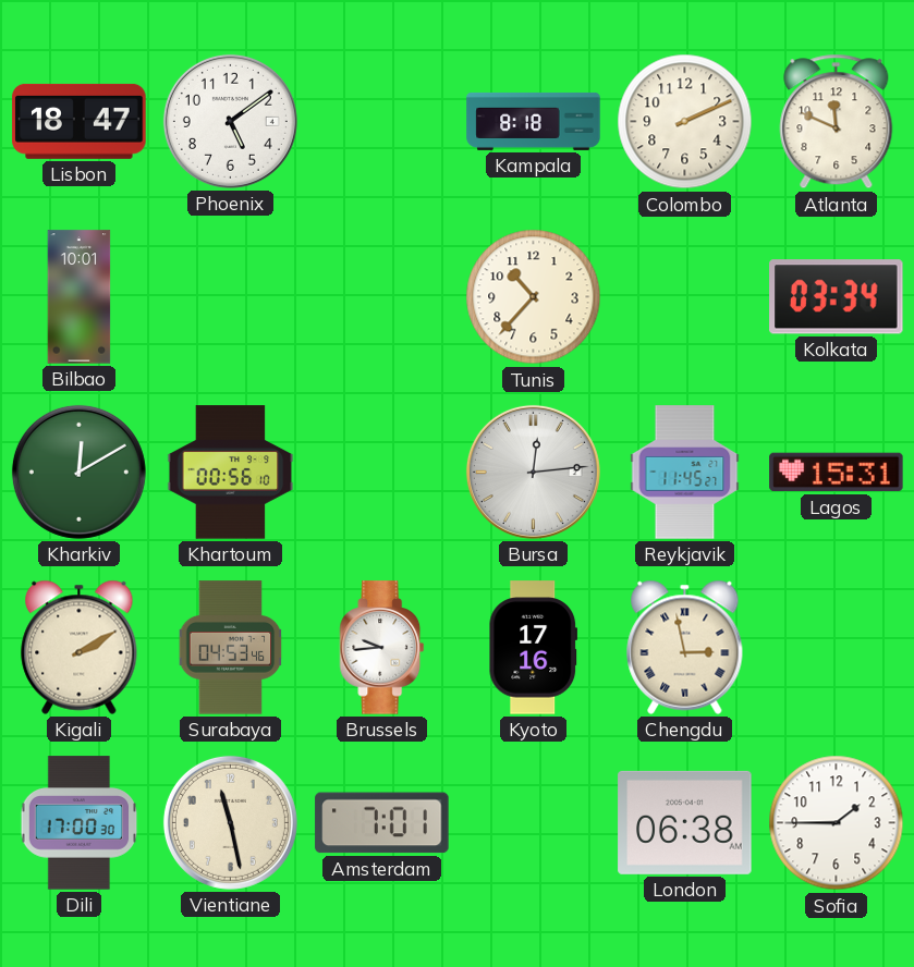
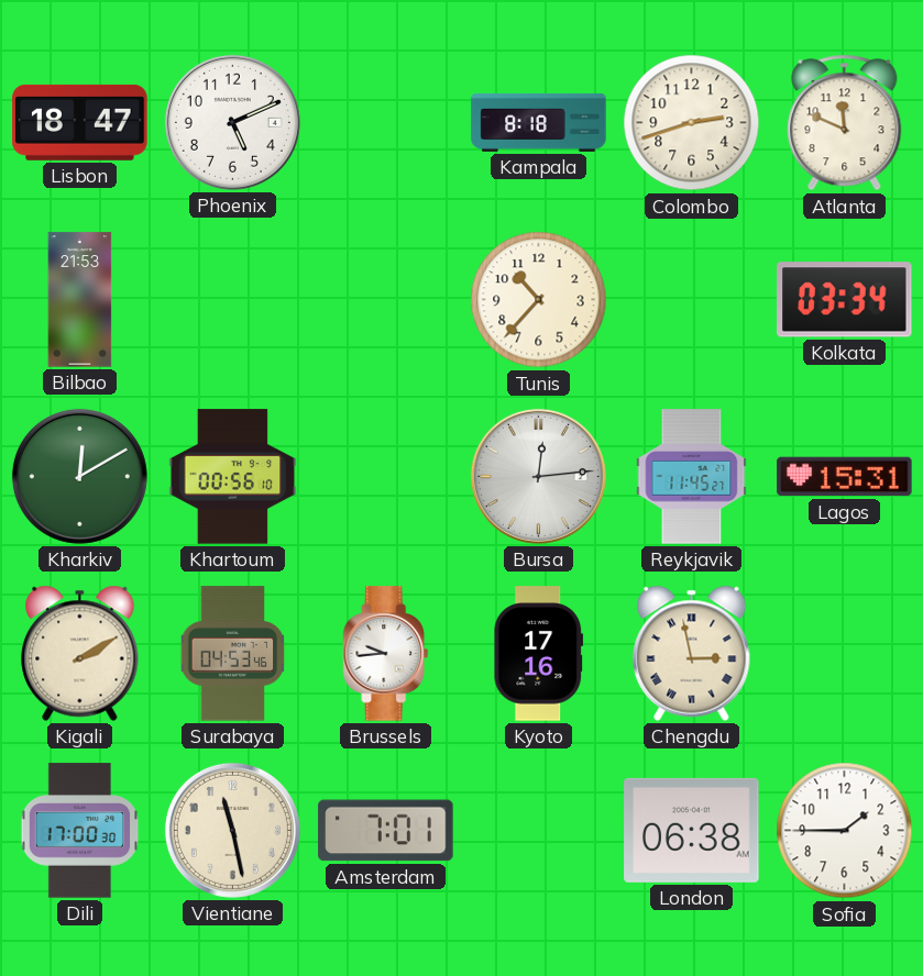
Phoenix: 5:09 -> 5:11
Colombo: 2:11 -> 2:42
Bilbao: 10:01 -> 21:53
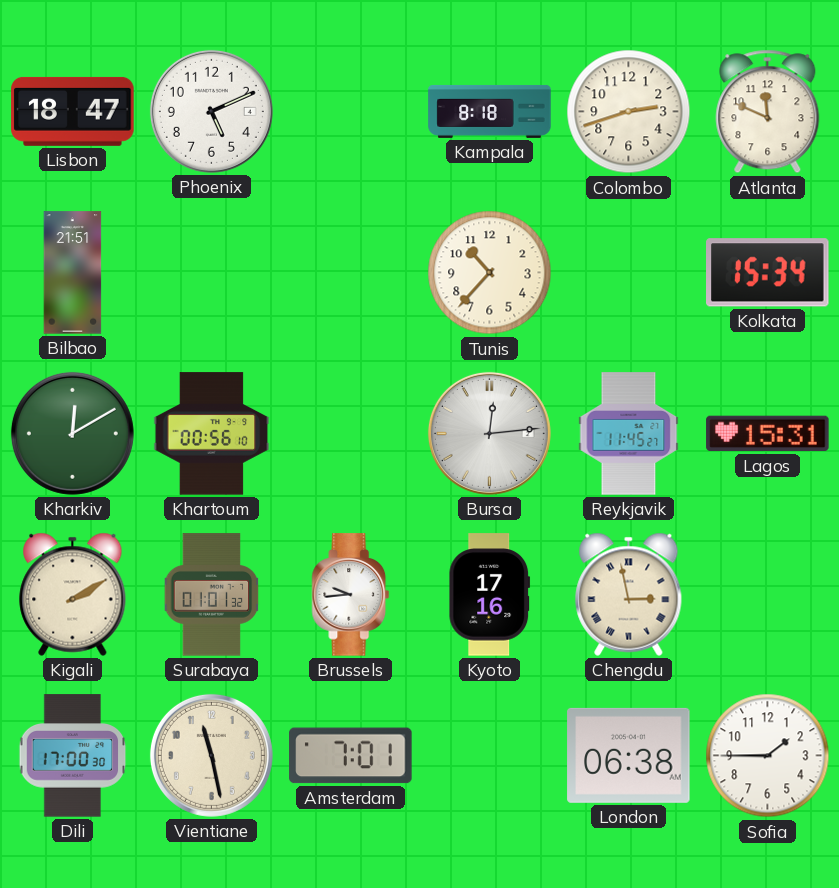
Bilbao: 21:53 -> 21:51
Kolkata: 03:34 -> 15:34
Surabaya: 04:53 -> 01:01
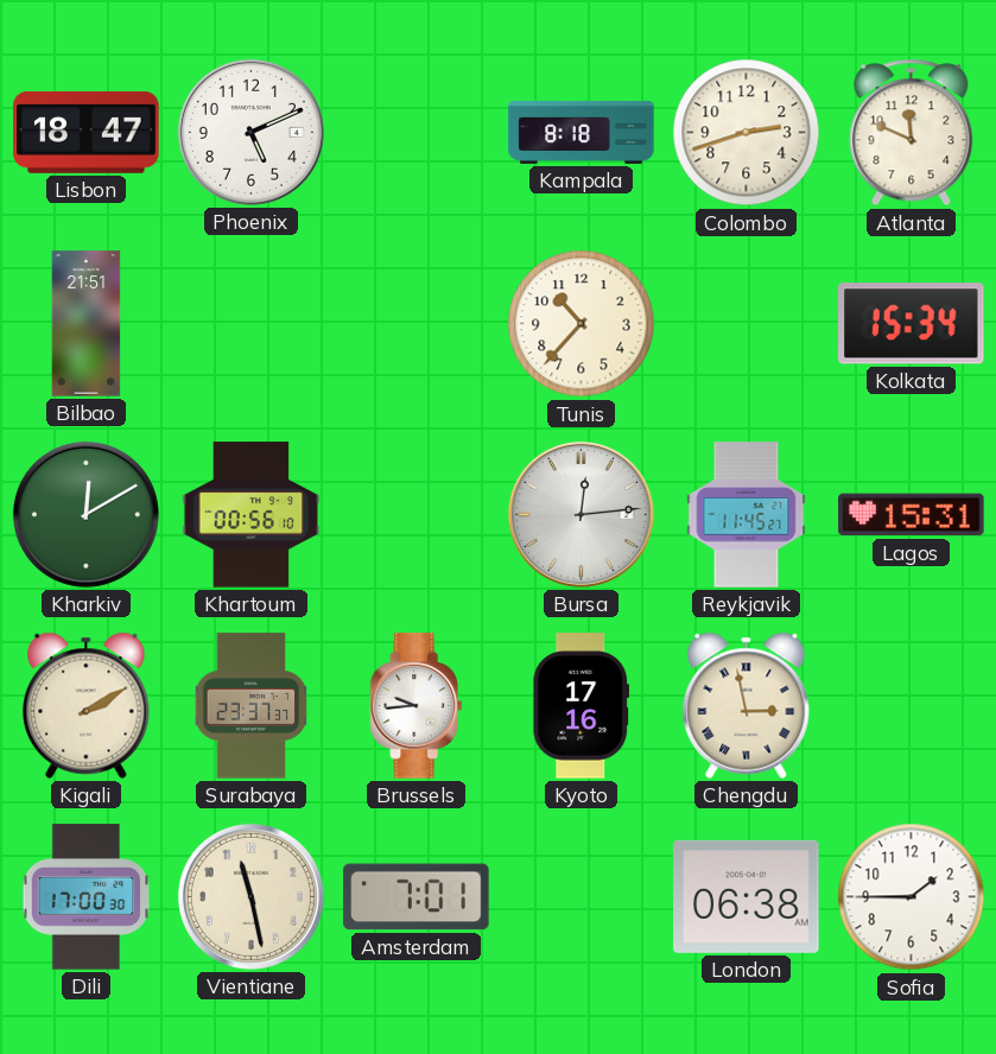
Surabaya: 01:01 -> 23:37
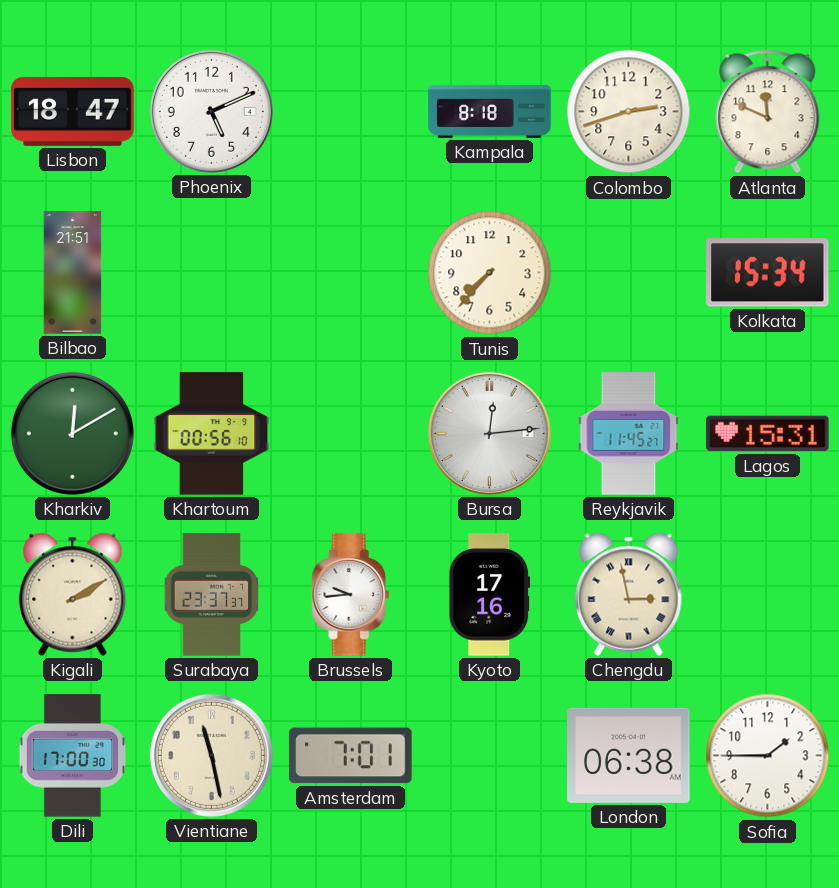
Tunis: 10:37 -> 7:37
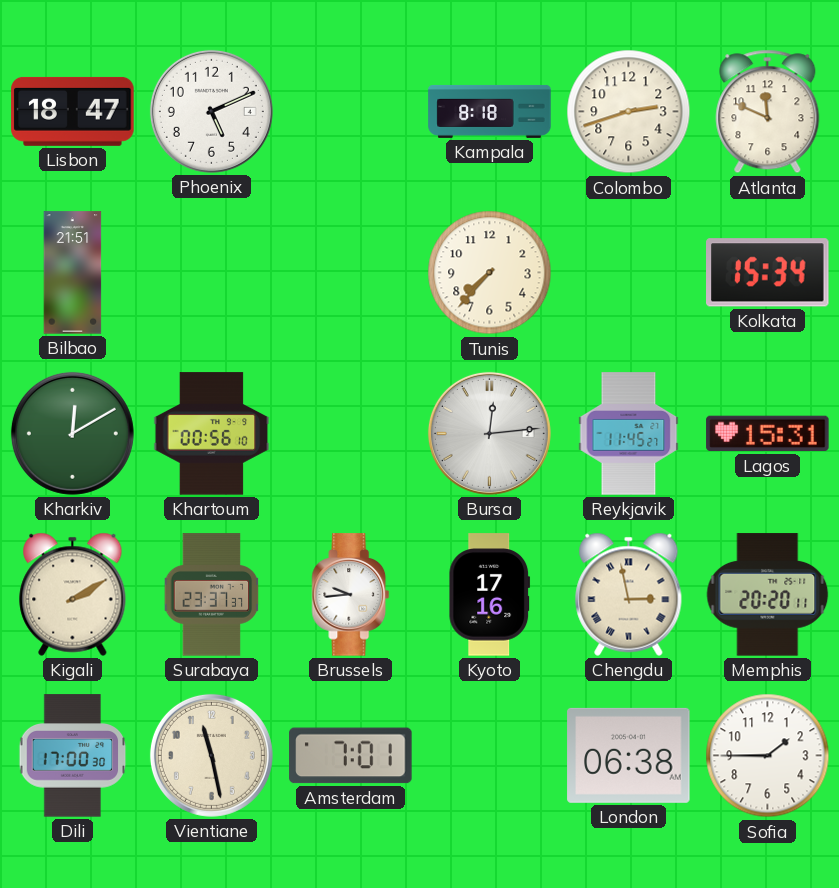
Memphis: none -> 20:20
